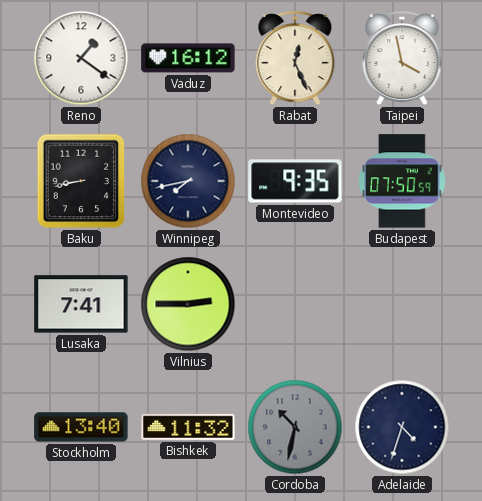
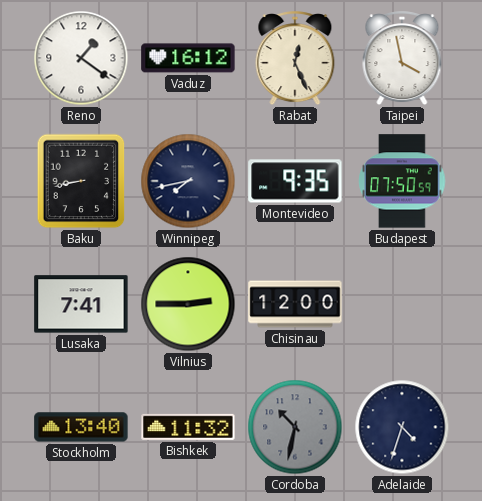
Chisinau: none -> 12:00
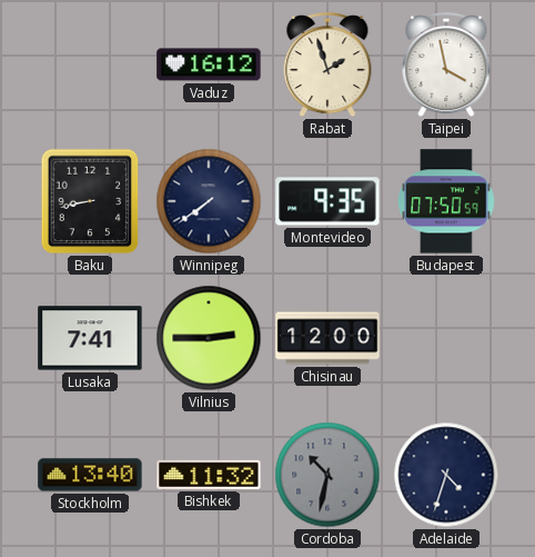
Reno: 1:21 -> none
Rabat: 12:26 -> 1:57
Winnipeg: 7:43 -> 7:39
